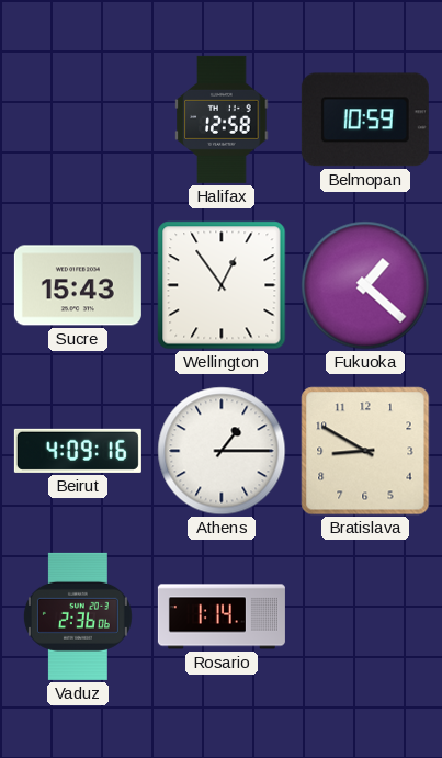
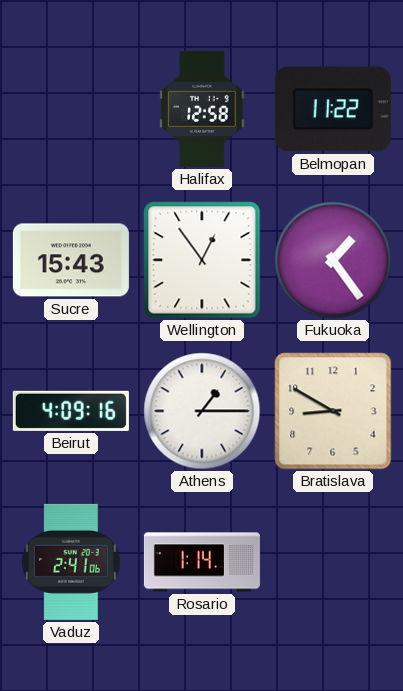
Belmopan: 10:59 -> 11:22
Fukuoka: 1:22 -> 1:24
Vaduz: 2:36 -> 2:41
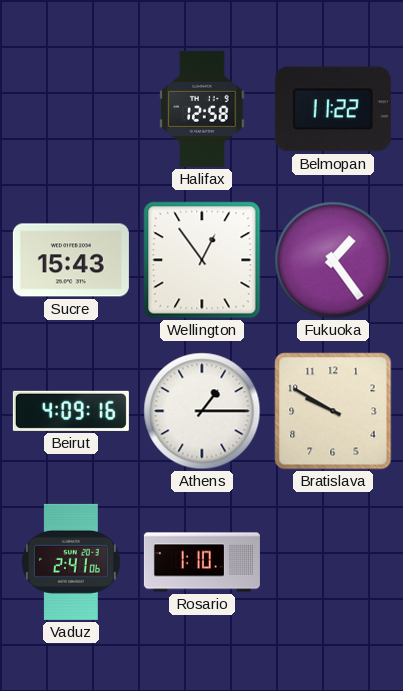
Bratislava: 8:50 -> 9:50
Rosario: 1:14 -> 1:10
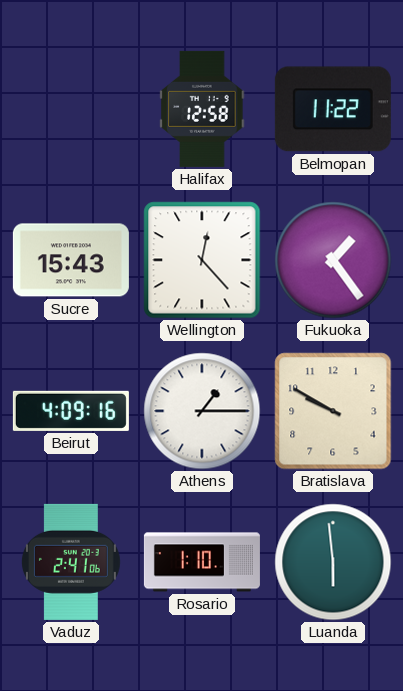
Wellington: 12:54 -> 12:23
Luanda: none -> 5:59
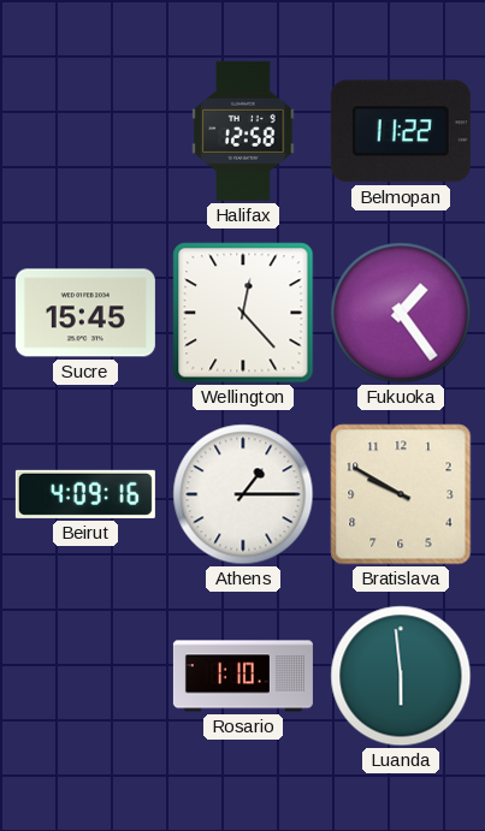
Sucre: 15:43 -> 15:45
Vaduz: 2:41 -> none
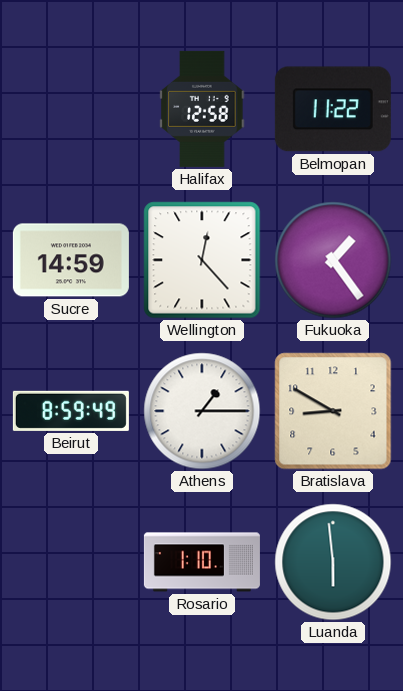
Sucre: 15:45 -> 14:59
Beirut: 4:09 -> 8:59
Bratislava: 9:50 -> 8:50
